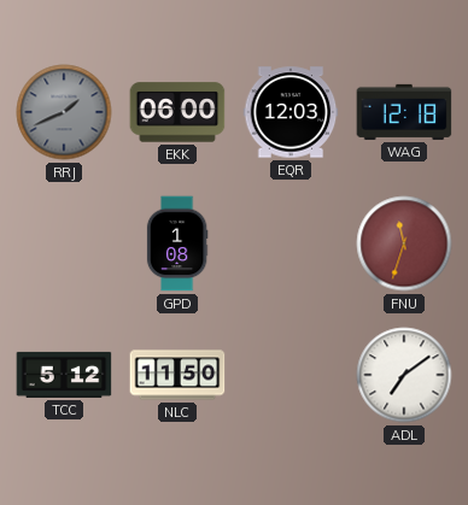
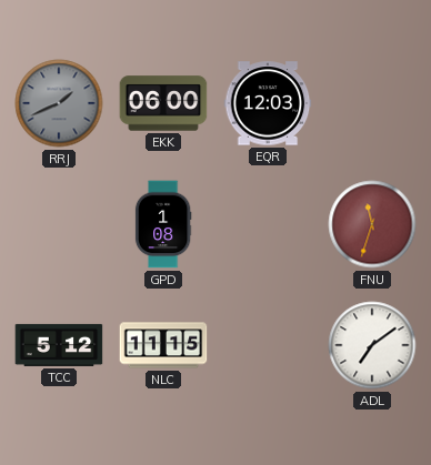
WAG: 12:18 -> none
NLC: 11:50 -> 11:15
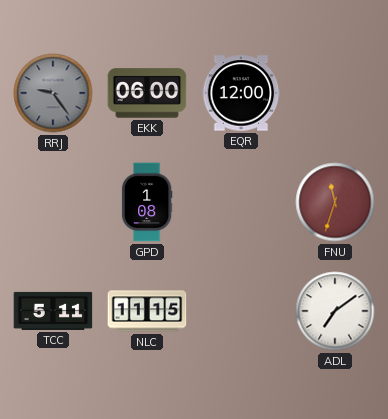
RRJ: 1:41 -> 9:24
EQR: 12:03 -> 12:00
TCC: 5:12 -> 5:11
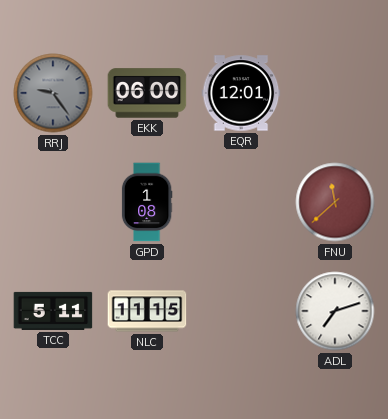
EQR: 12:00 -> 12:01
FNU: 11:33 -> 11:38
ADL: 7:09 -> 7:12
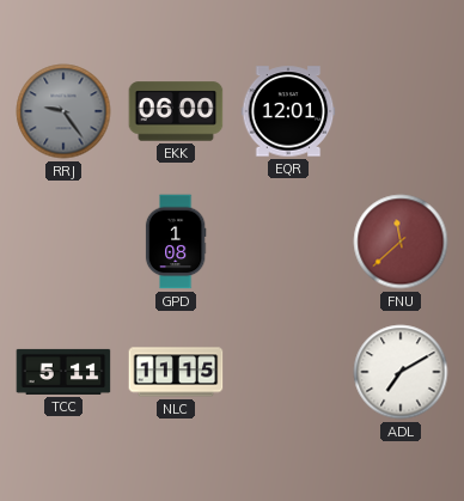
ADL: 7:12 -> 7:10
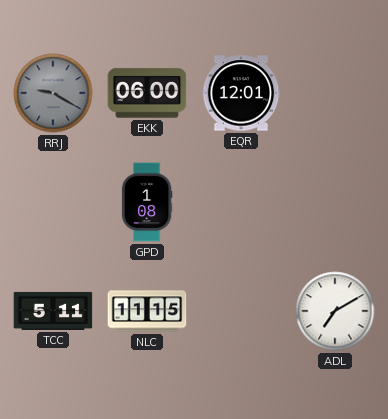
RRJ: 9:24 -> 9:20
FNU: 11:38 -> none
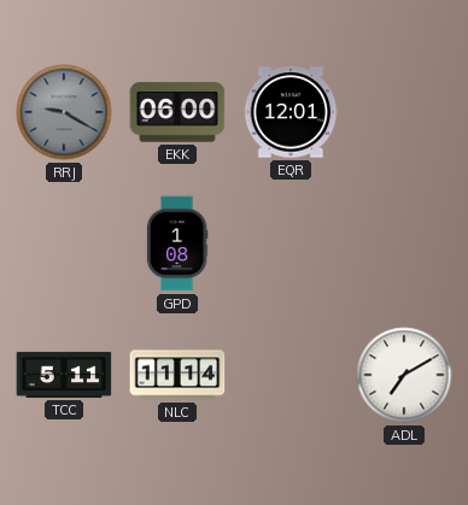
NLC: 11:15 -> 11:14
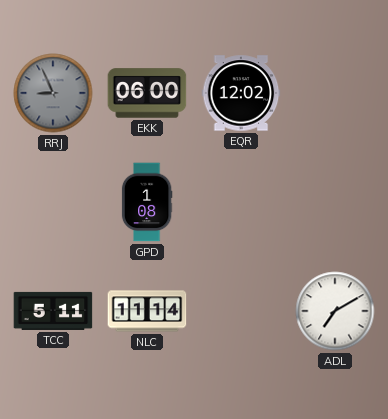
RRJ: 9:20 -> 8:56
EQR: 12:01 -> 12:02
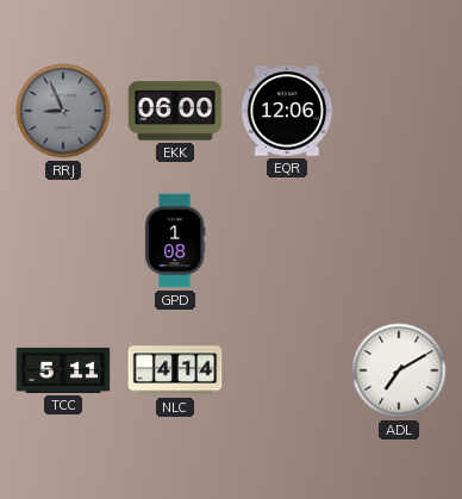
EQR: 12:02 -> 12:06
NLC: 11:14 -> 4:14
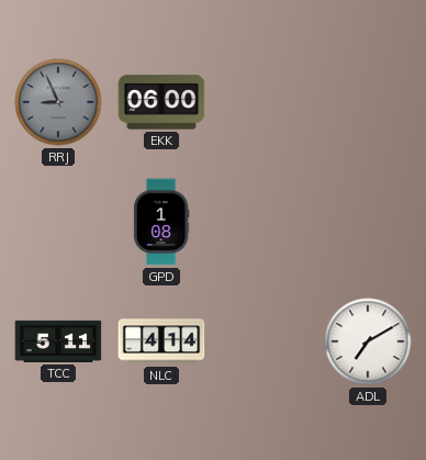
EQR: 12:06 -> none
